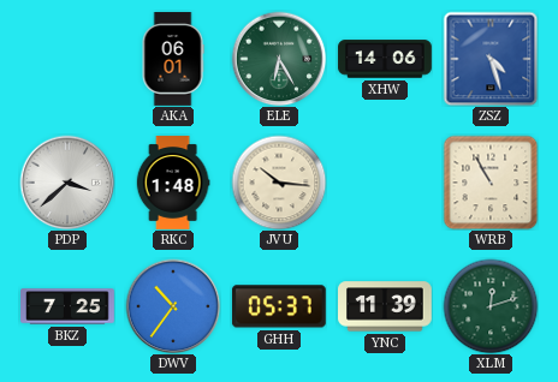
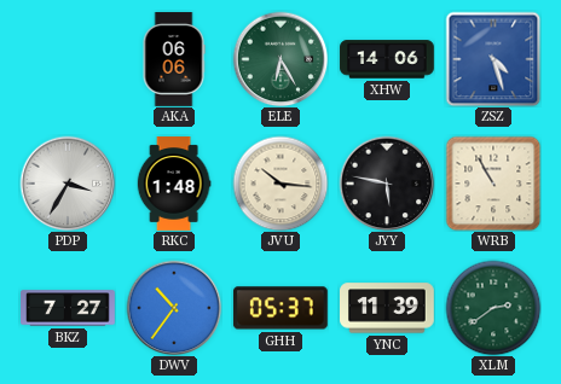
AKA: 06:01 -> 06:06
PDP: 3:38 -> 3:35
JYY: none -> 5:47
BKZ: 7:25 -> 7:27
XLM: 12:12 -> 2:39
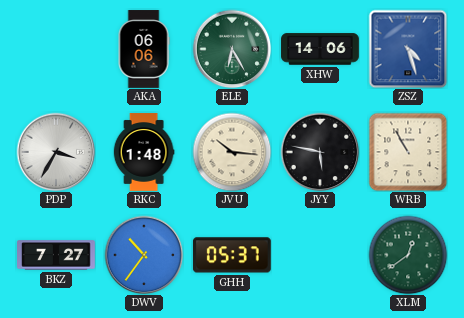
YNC: 11:39 -> none
XLM: 2:39 -> 12:39
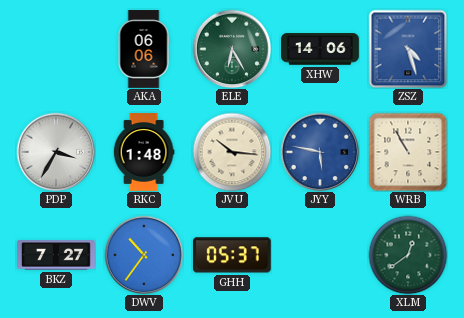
JYY dial: black -> blue
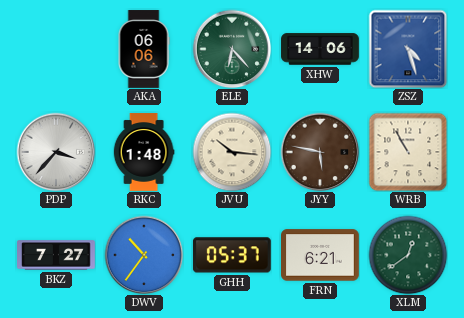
ELE: 6:25 -> 6:23
PDP: 3:35 -> 3:37
JYY dial: blue -> brown
FRN: none -> 6:21
